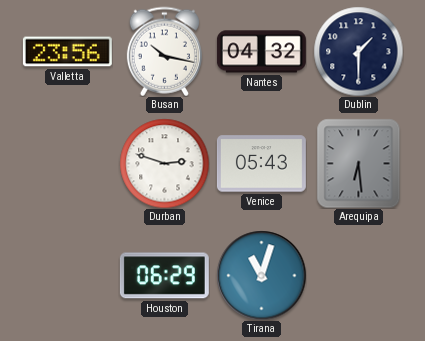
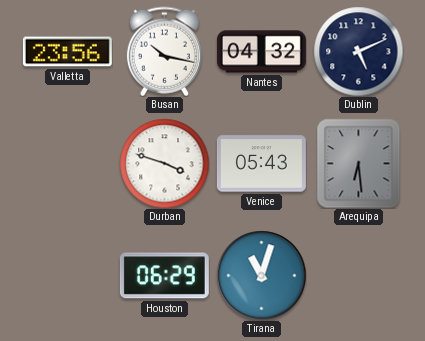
Dublin: 1:30 -> 5:11
Durban: 2:48 -> 3:48
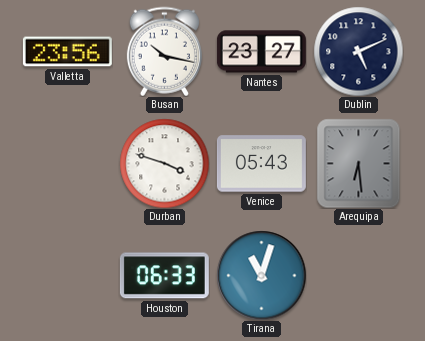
Nantes: 04:32 -> 23:27
Houston: 06:29 -> 06:33
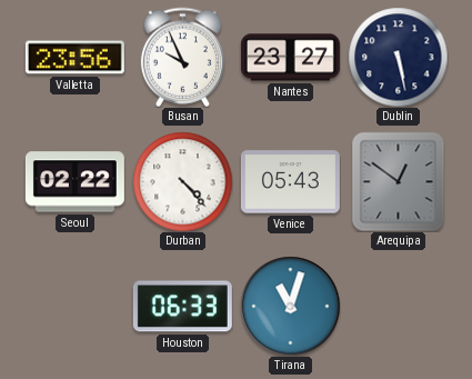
Busan: 10:17 -> 9:56
Dublin: 5:11 -> 5:28
Seoul: none -> 02:22
Durban: 3:48 -> 4:23
Arequipa: 6:29 -> 12:51
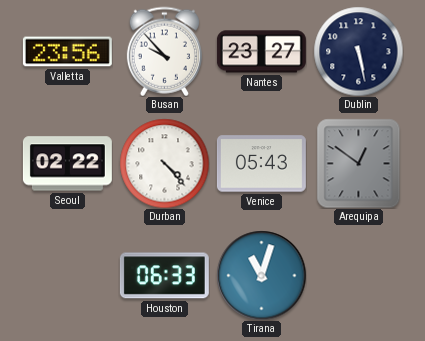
Busan: 9:56 -> 9:53
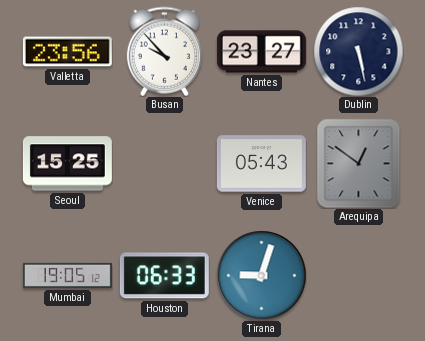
Seoul: 02:22 -> 15:25
Durban: 4:23 -> none
Mumbai: none -> 19:05
Tirana: 11:03 -> 9:03
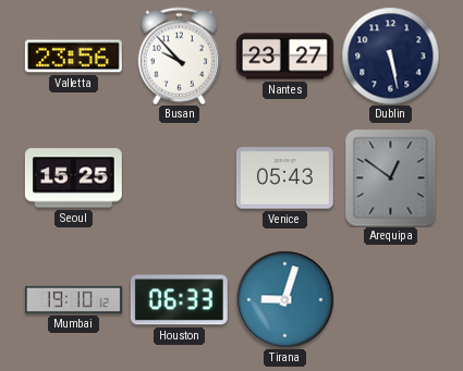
Mumbai: 19:05 -> 19:10
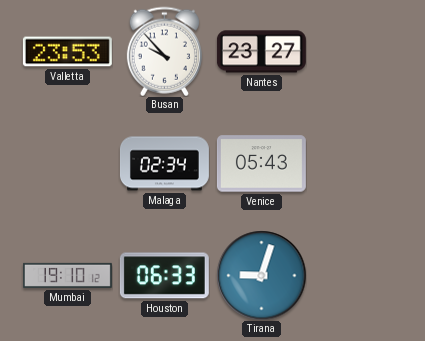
Valletta: 23:56 -> 23:53
Dublin: 5:28 -> none
Seoul: 15:25 -> none
Malaga: none -> 02:34
Arequipa: 12:51 -> none
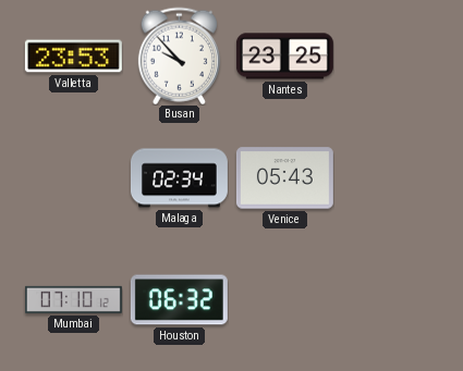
Nantes: 23:27 -> 23:25
Mumbai: 19:10 -> 07:10
Houston: 06:33 -> 06:32
Tirana: 9:03 -> none
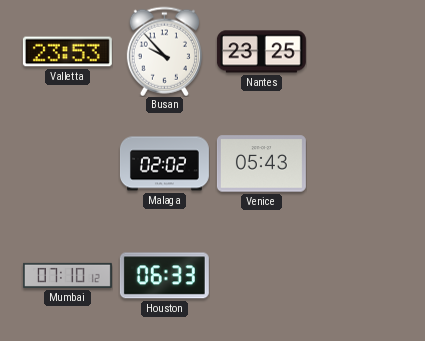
Malaga: 02:34 -> 02:02
Houston: 06:32 -> 06:33
